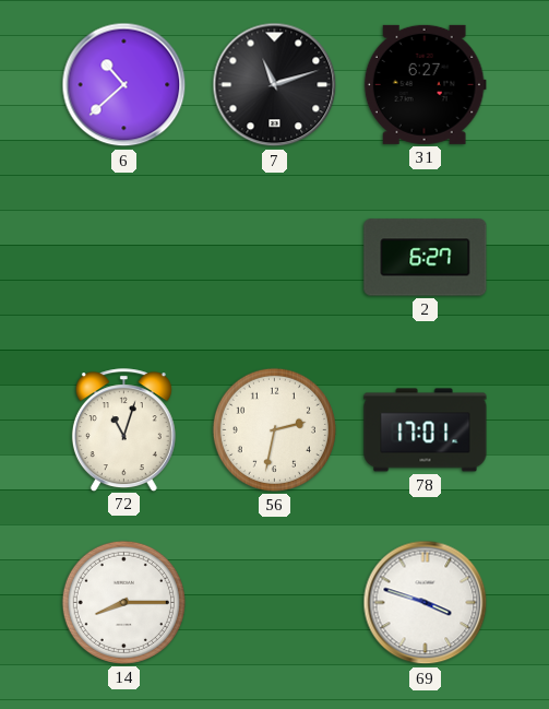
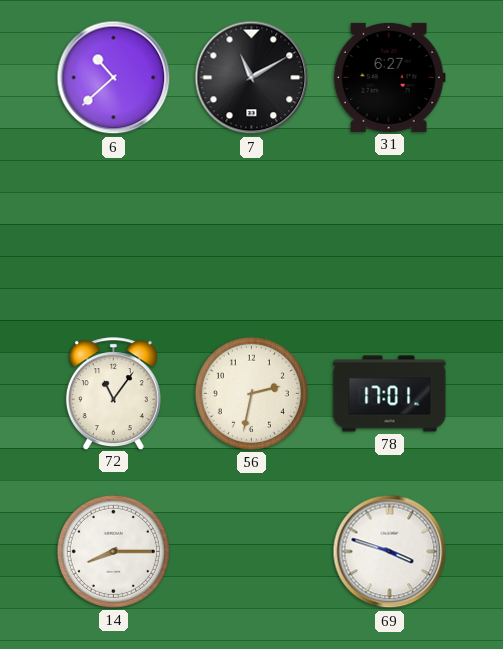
7: 11:12 -> 11:10
2: 6:27 -> none
72: 11:03 -> 11:06
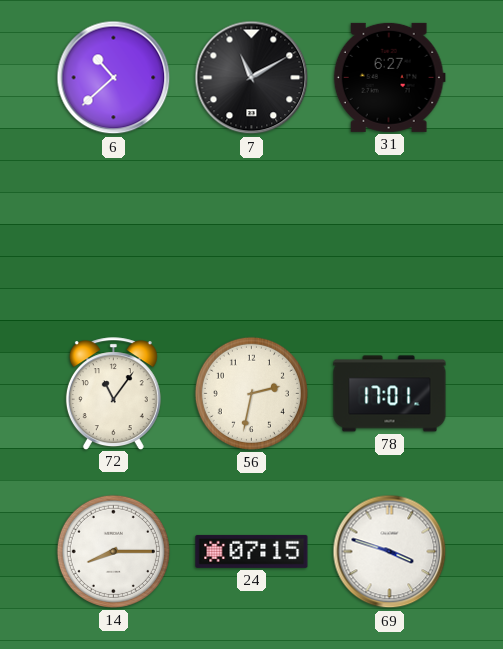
24: none -> 07:15
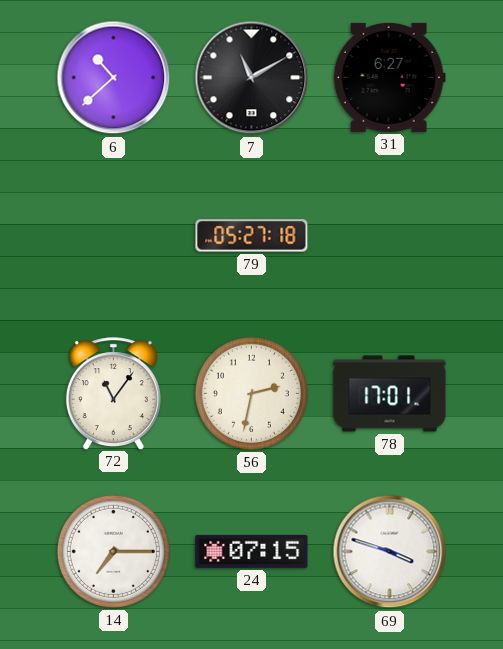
79: none -> 05:27
14: 8:15 -> 7:15
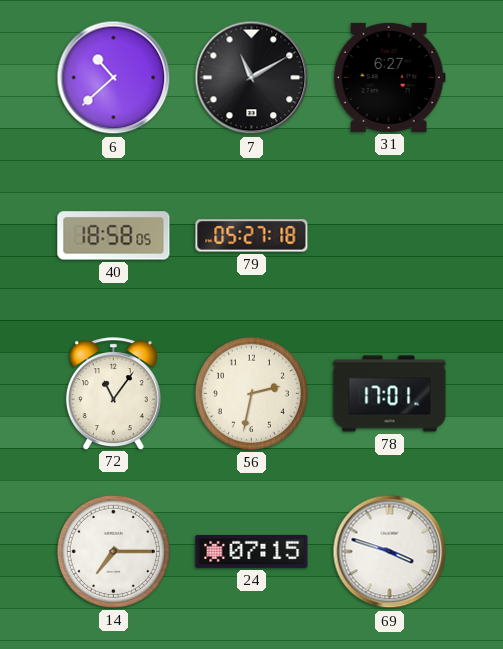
40: none -> 18:58
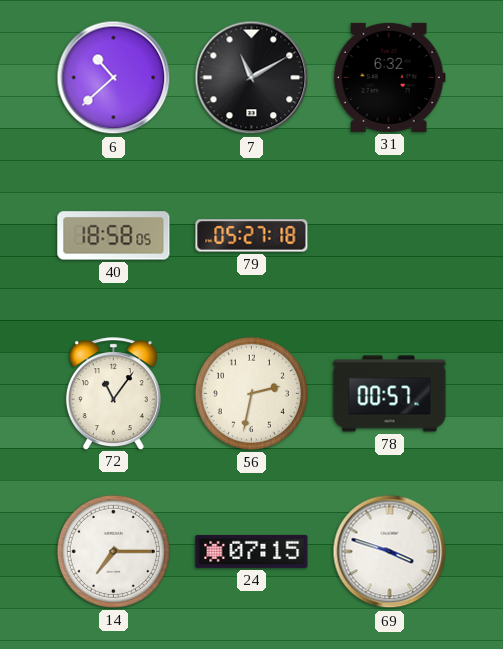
31: 6:27 -> 6:32
78: 17:01 -> 00:57
